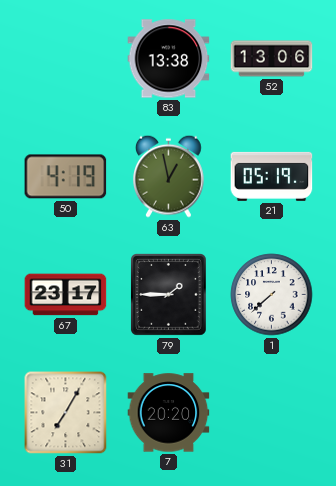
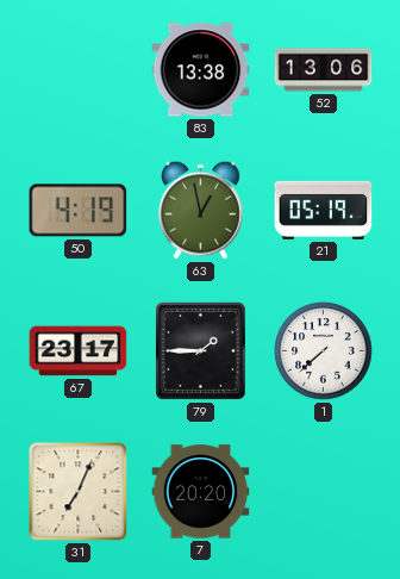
31: 7:05 -> 7:04
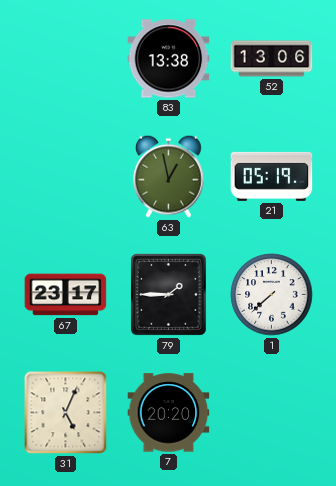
50: 4:19 -> none
31: 7:04 -> 5:04
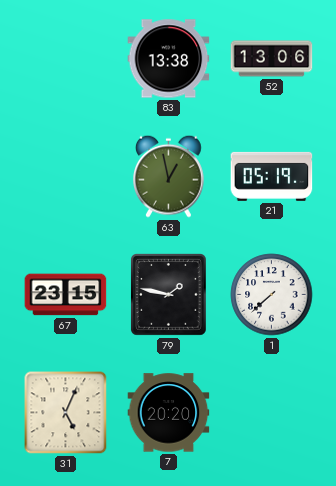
67: 23:17 -> 23:15
79: 1:45 -> 1:47
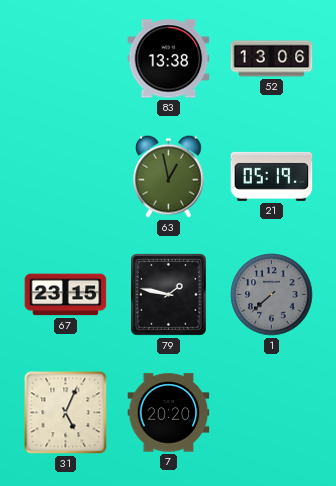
1 dial: white -> grey
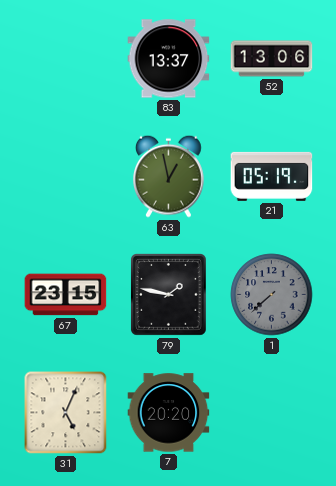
83: 13:38 -> 13:37
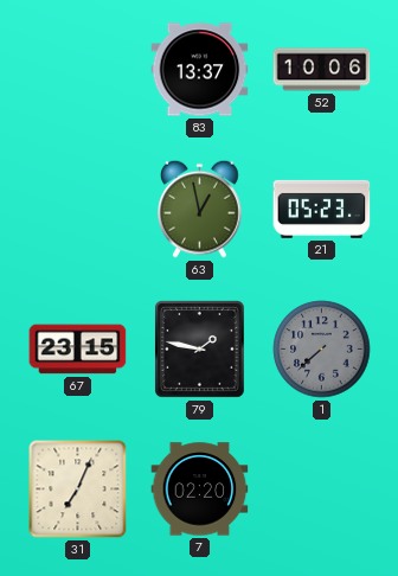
52: 13:06 -> 10:06
21: 05:19 -> 05:23
31: 5:04 -> 7:04
7: 20:20 -> 02:20
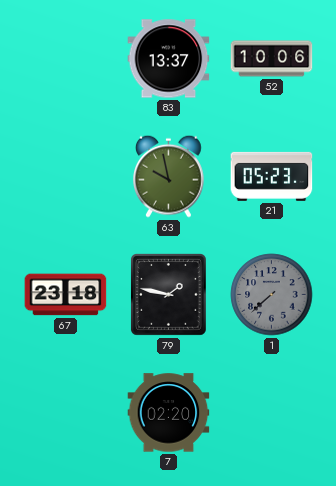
63: 12:58 -> 9:58
67: 23:15 -> 23:18
31: 7:04 -> none
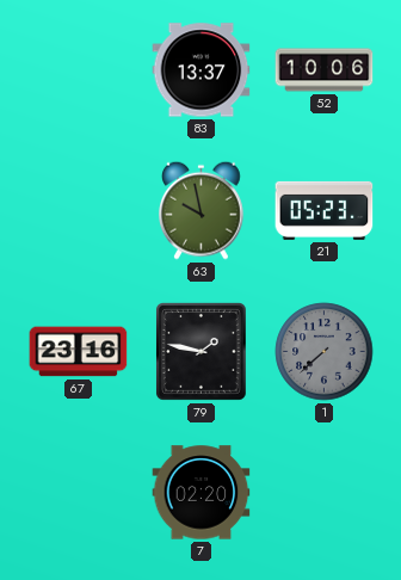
67: 23:18 -> 23:16
